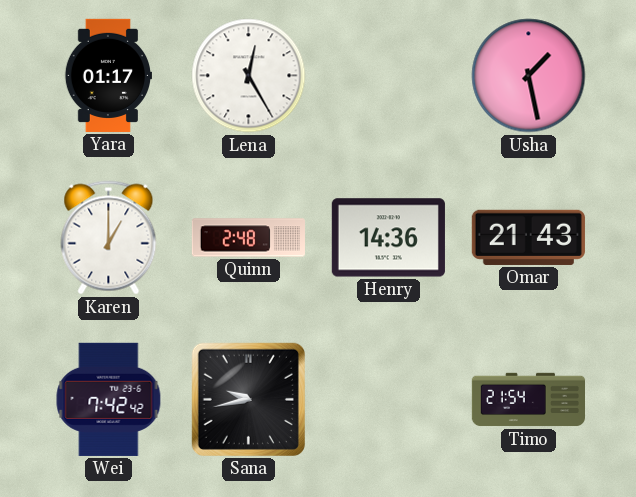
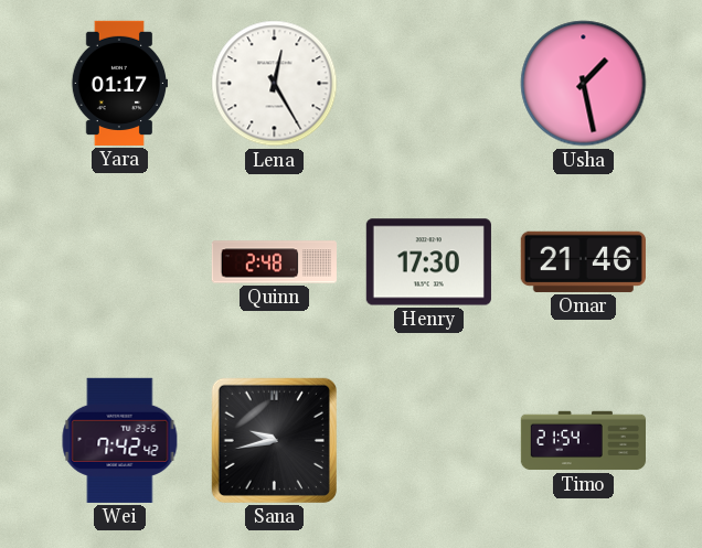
Karen: 1:00 -> none
Henry: 14:36 -> 17:30
Omar: 21:43 -> 21:46
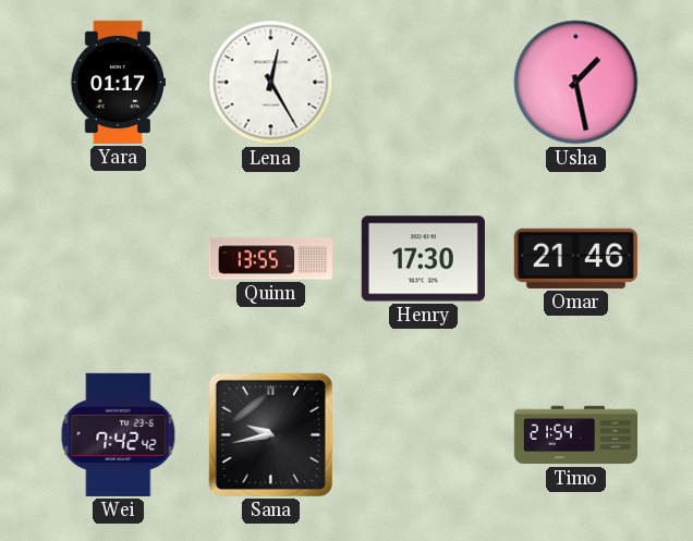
Quinn: 2:48 -> 13:55
